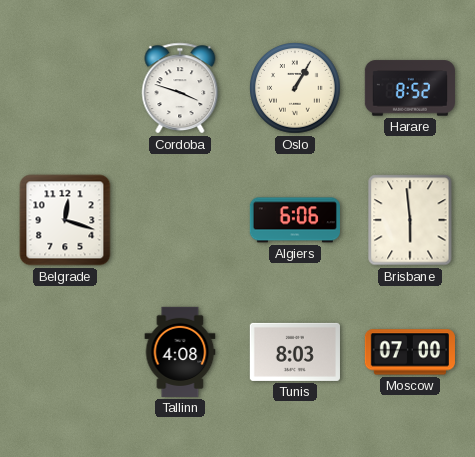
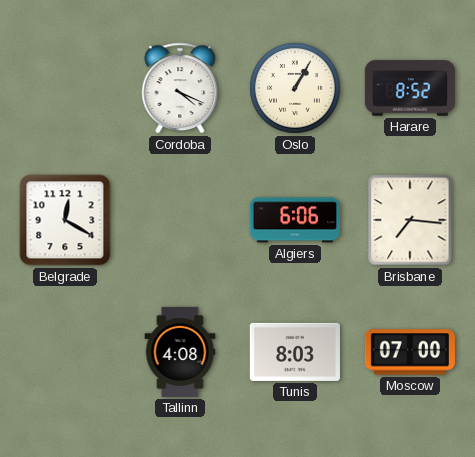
Cordoba: 3:48 -> 4:19
Belgrade: 12:18 -> 12:20
Brisbane: 5:59 -> 7:16
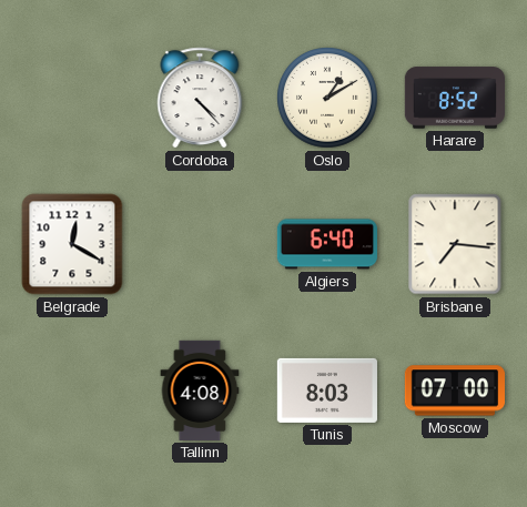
Cordoba: 4:19 -> 4:23
Oslo: 1:05 -> 1:10
Algiers: 6:06 -> 6:40
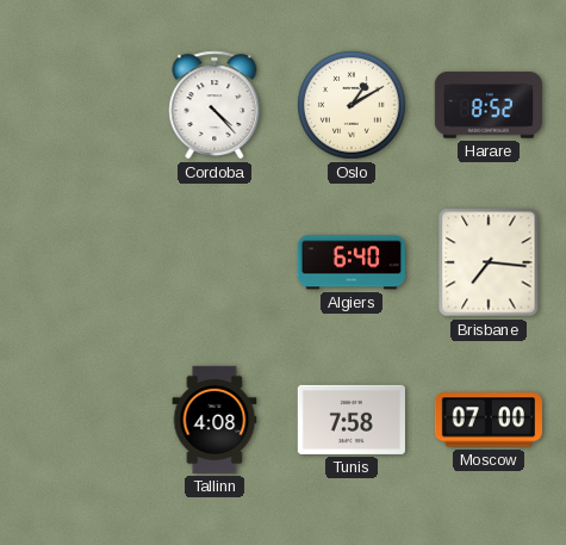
Belgrade: 12:20 -> none
Tunis: 8:03 -> 7:58
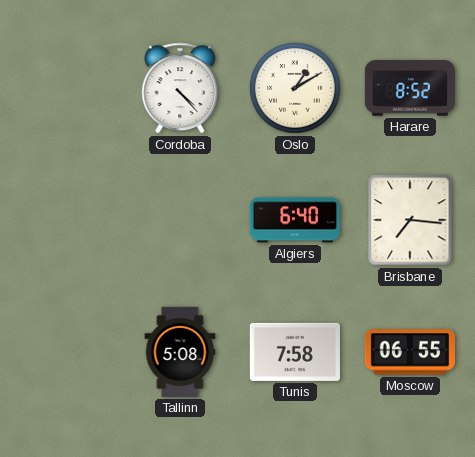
Tallinn: 4:08 -> 5:08
Moscow: 07:00 -> 06:55
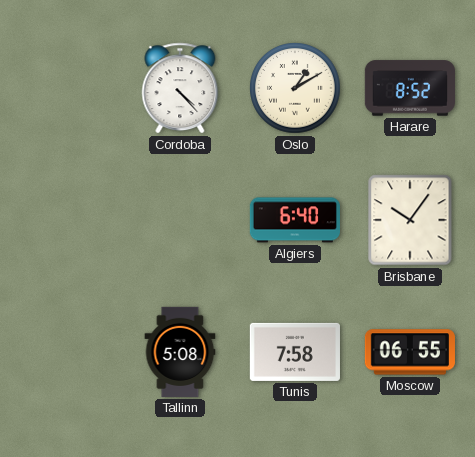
Brisbane: 7:16 -> 10:06
